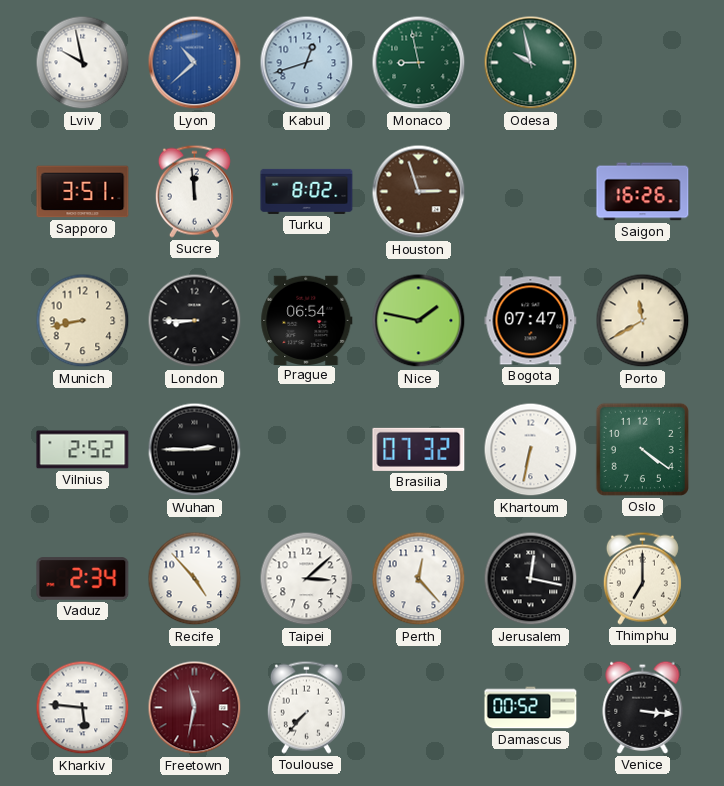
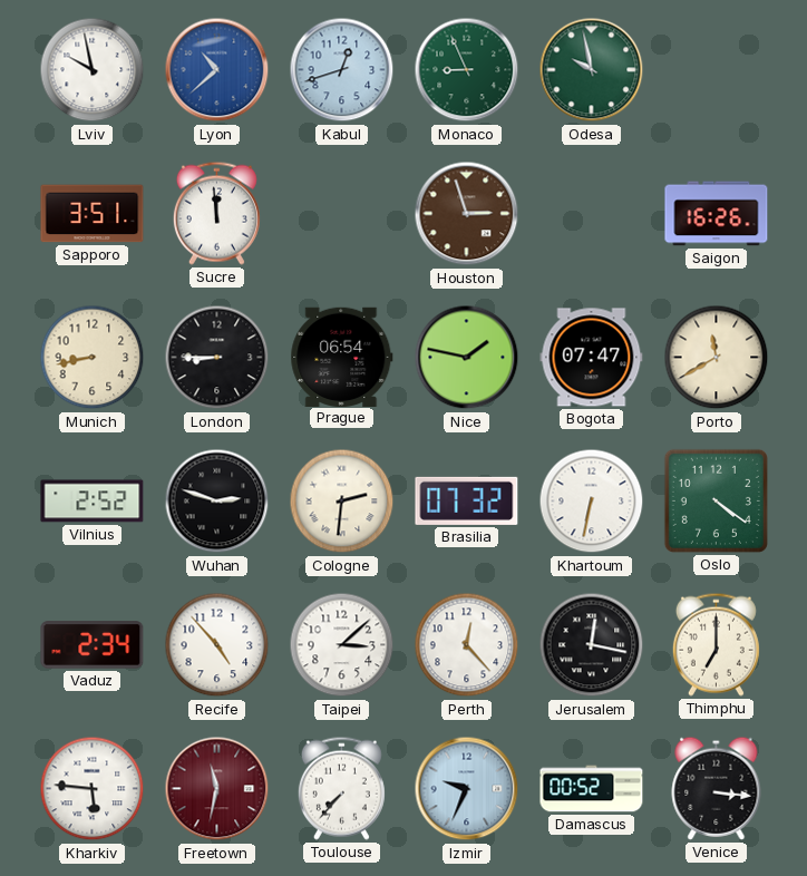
Monaco: 8:58 -> 8:56
Turku: 8:02 -> none
Wuhan: 2:45 -> 2:48
Cologne: none -> 2:31
Izmir: none -> 9:34
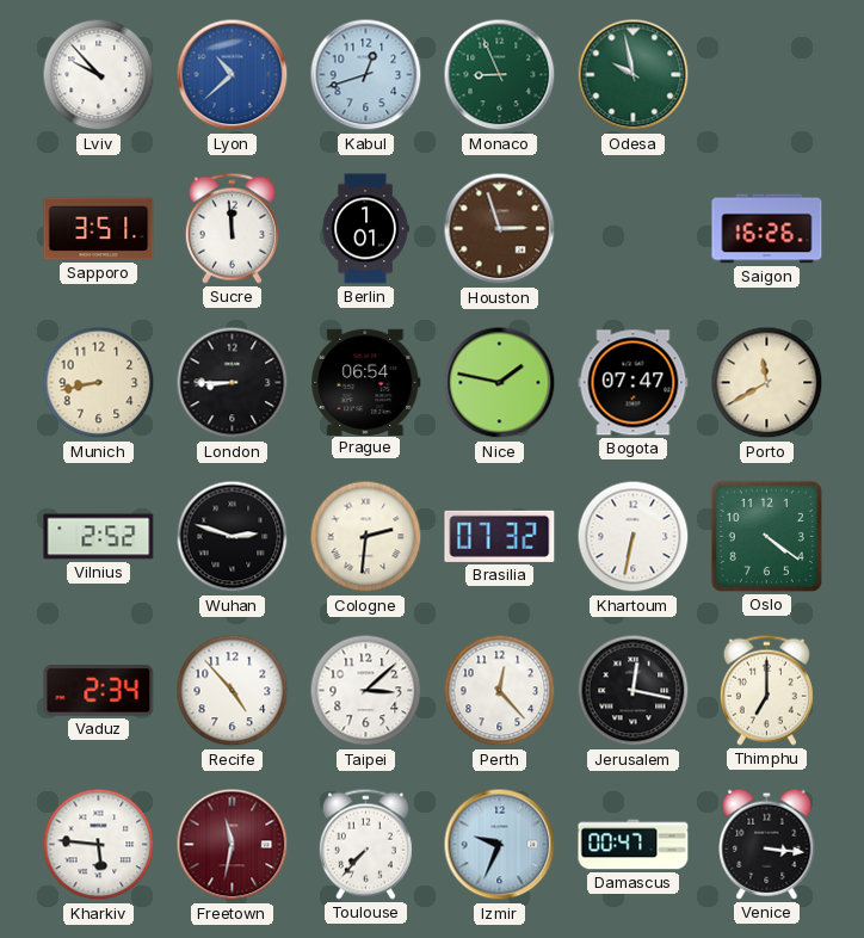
Lviv: 9:58 -> 9:53
Berlin: none -> 1:01
Damascus: 00:52 -> 00:47
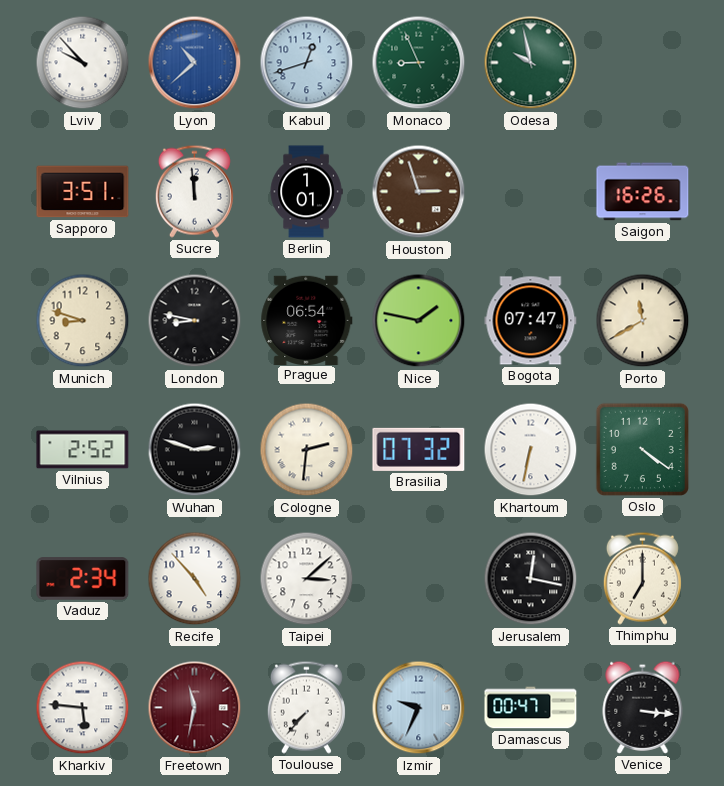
Munich: 8:43 -> 8:48
London: 8:45 -> 8:47
Perth: 12:23 -> none
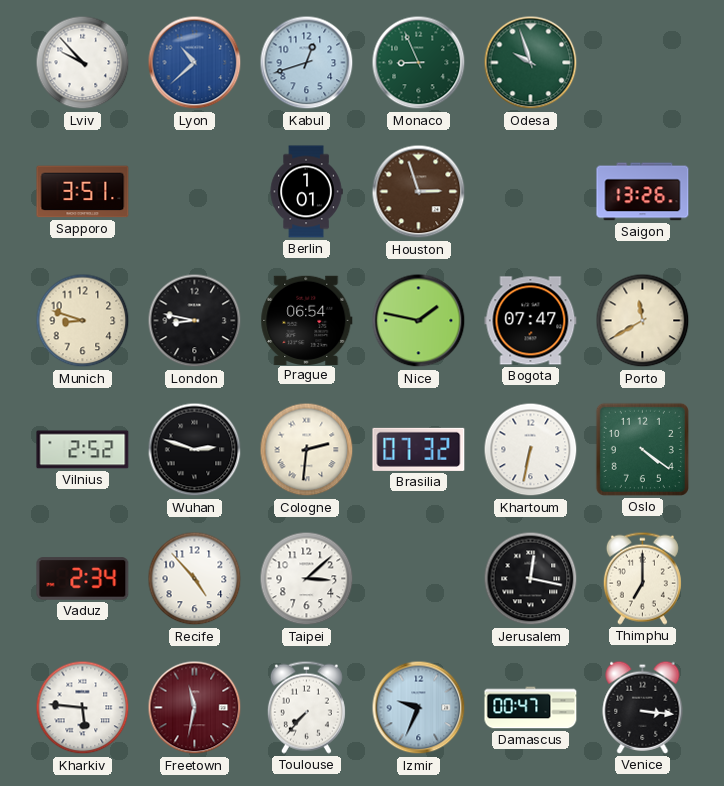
Odesa: 9:58 -> 9:57
Sucre: 11:59 -> none
Saigon: 16:26 -> 13:26
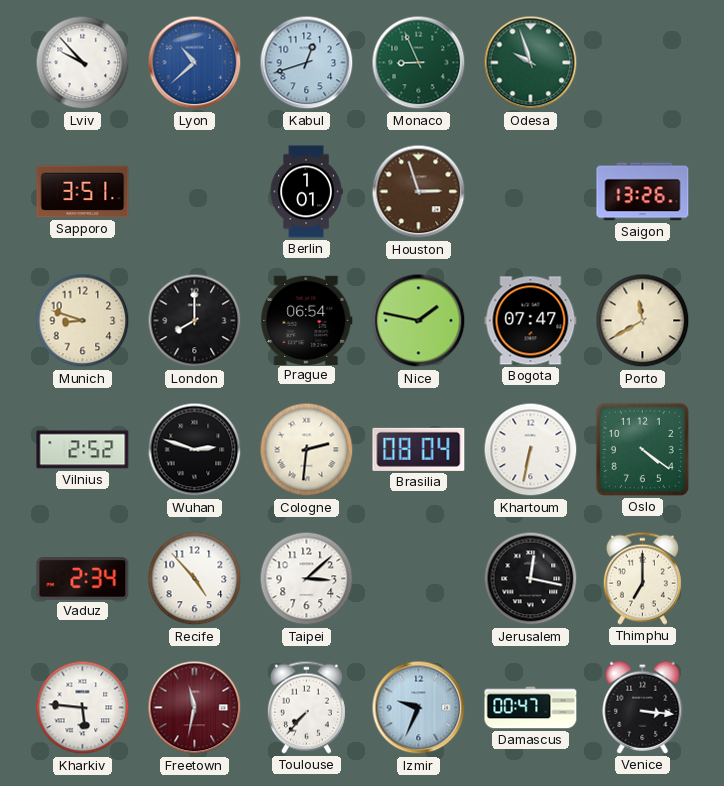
London: 8:47 -> 8:00
Brasilia: 07:32 -> 08:04
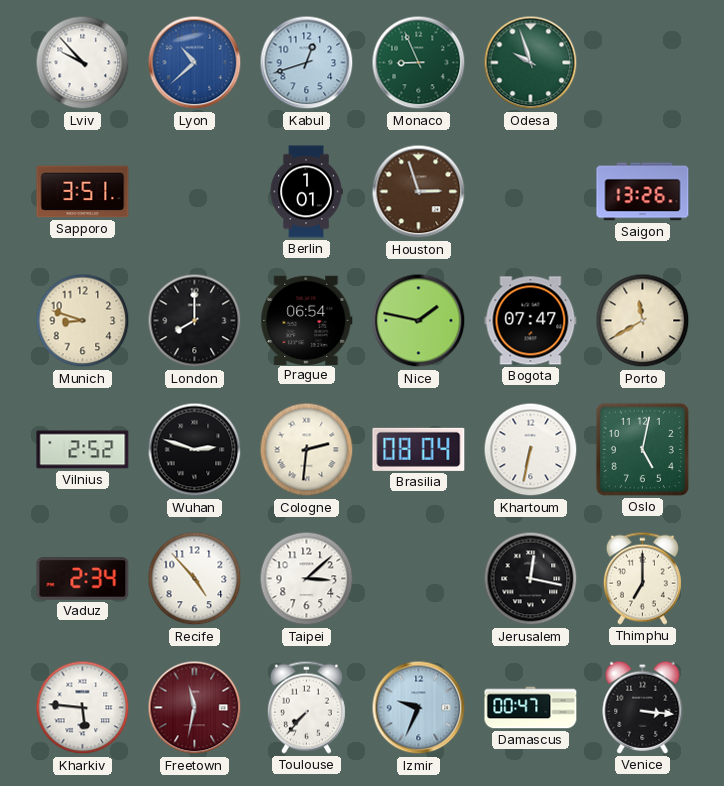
Oslo: 4:21 -> 5:02
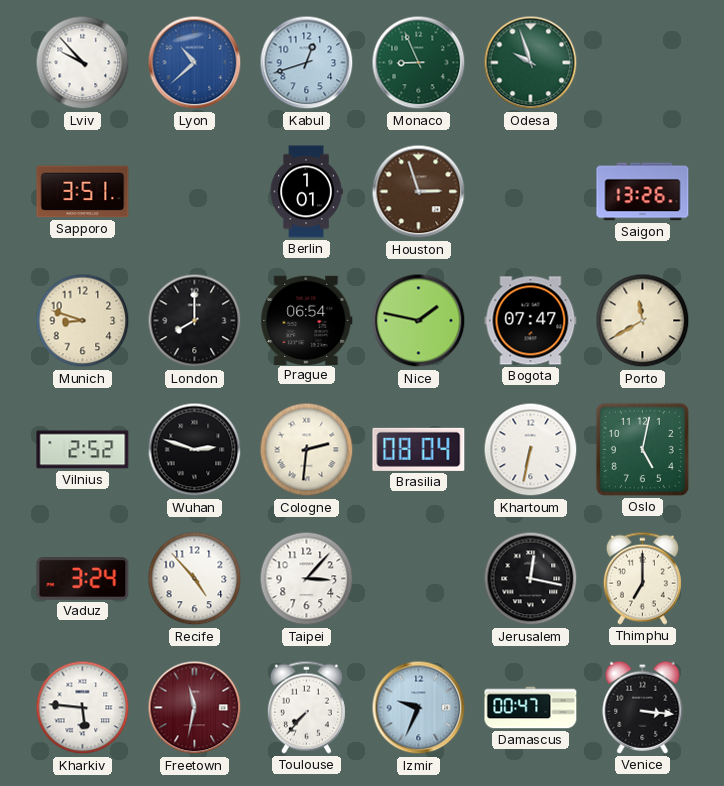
Vaduz: 2:34 -> 3:24
Taipei: 3:08 -> 3:07
